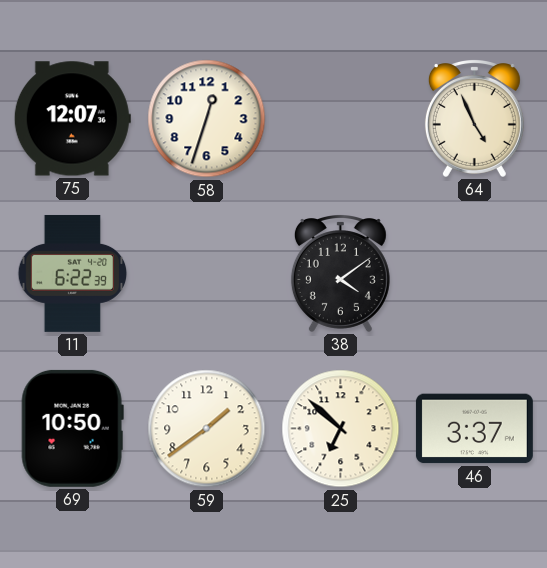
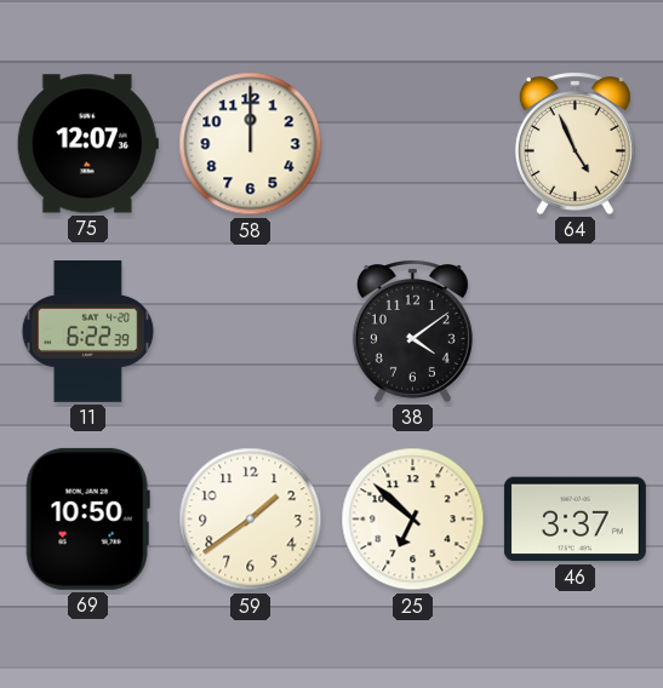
58: 12:33 -> 12:00
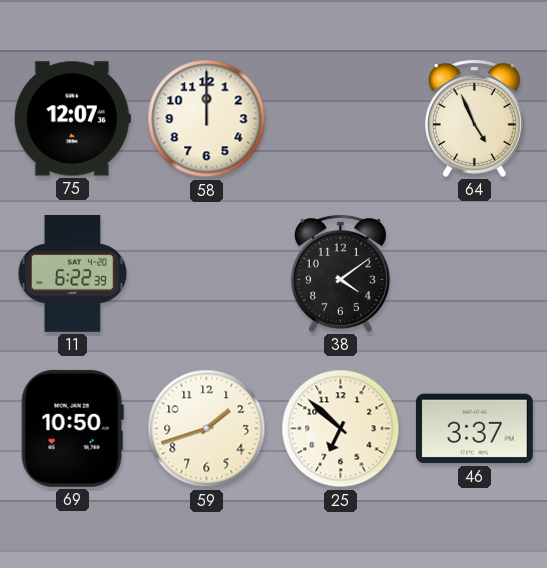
59: 1:39 -> 1:42
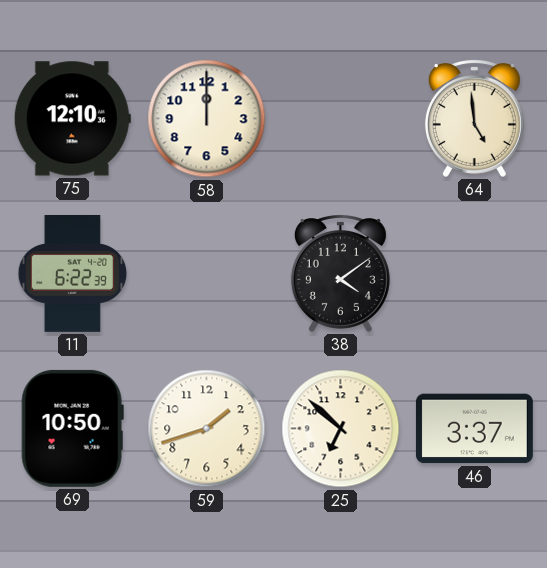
75: 12:07 -> 12:10
64: 4:56 -> 4:59
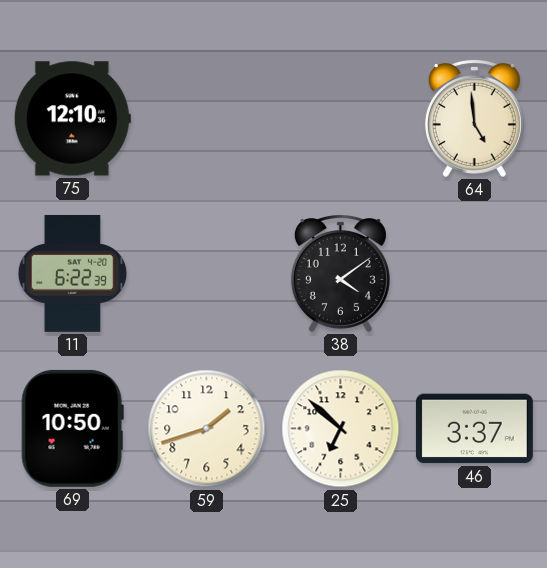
58: 12:00 -> none
